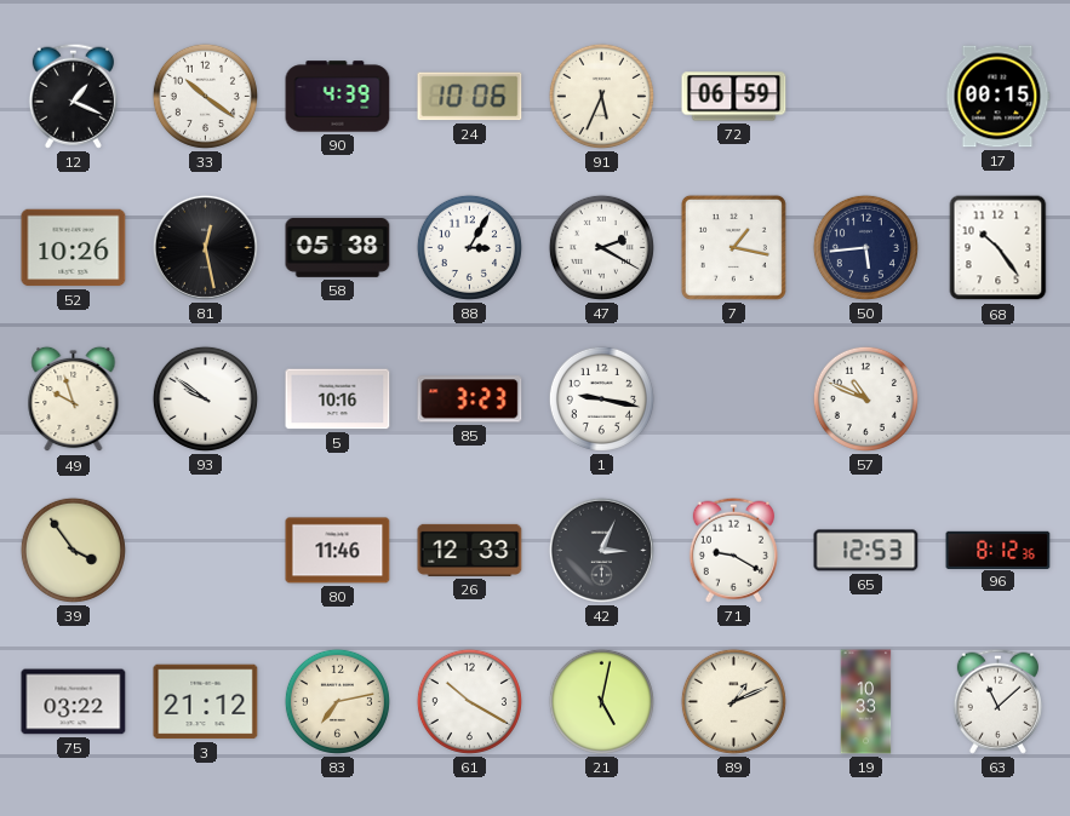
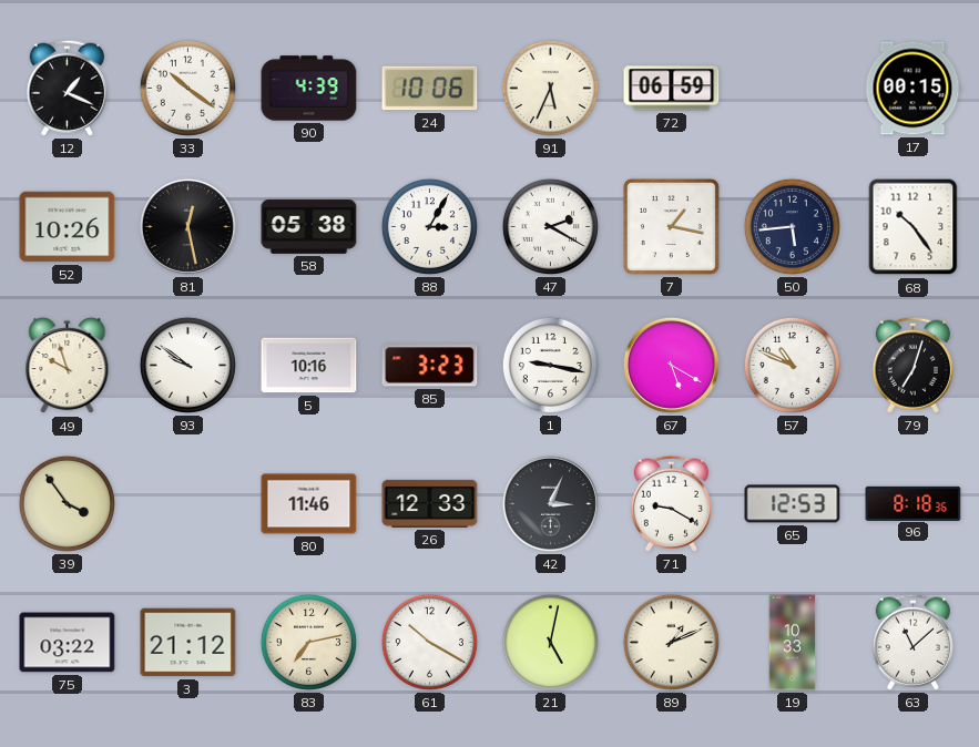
67: none -> 5:20
79: none -> 7:03
96: 8:12 -> 8:18
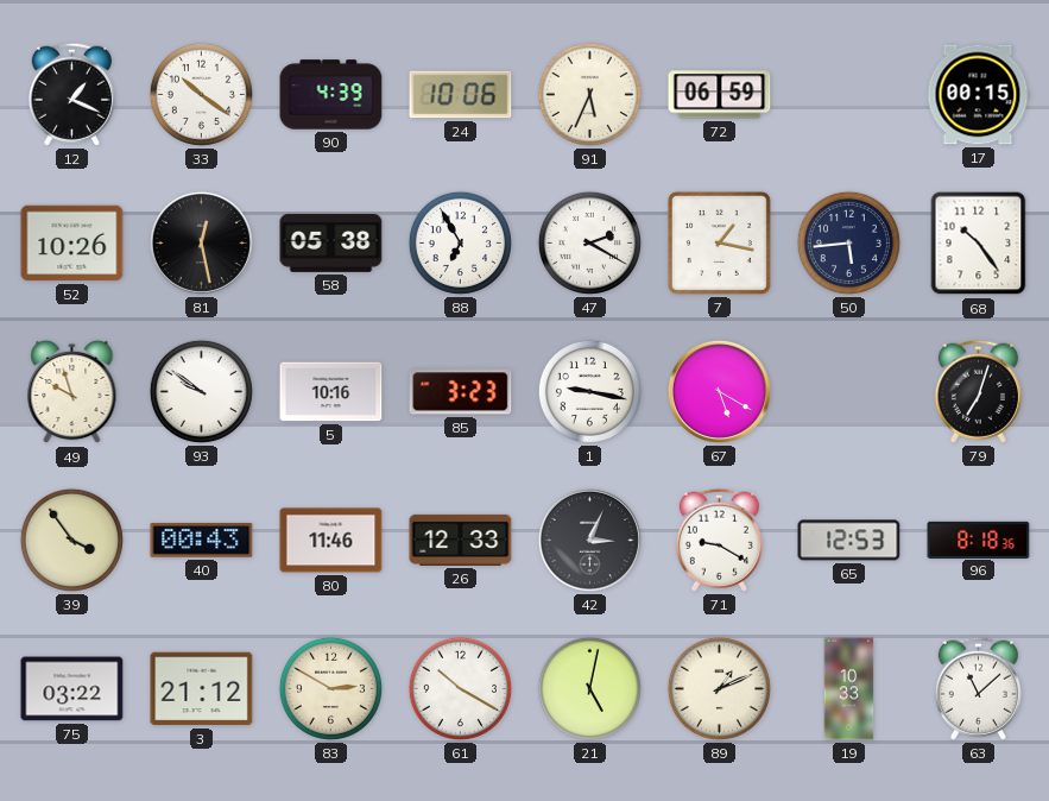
88: 3:05 -> 6:55
57: 10:49 -> none
40: none -> 00:43
83: 7:13 -> 2:50
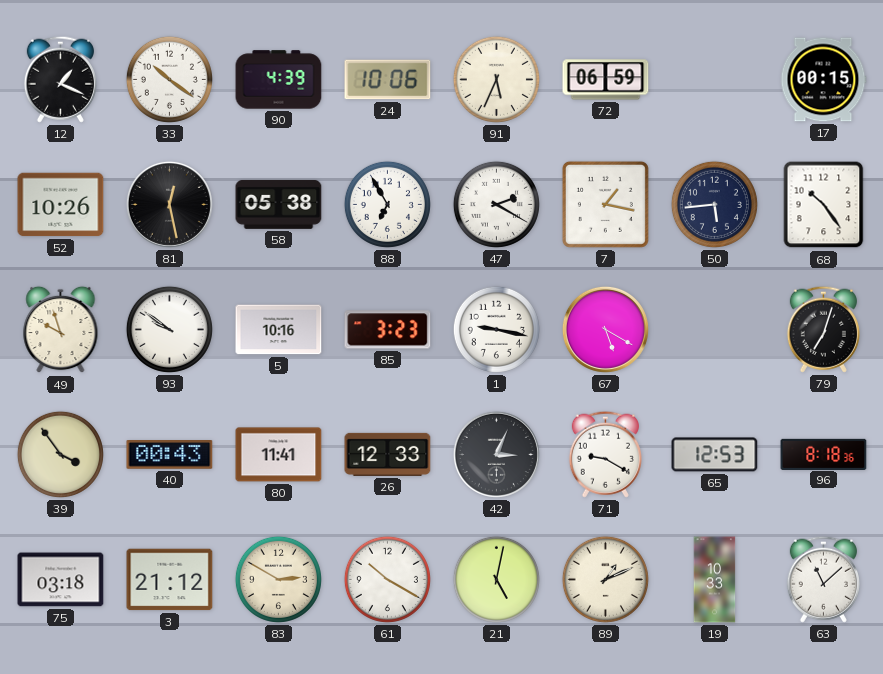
80: 11:46 -> 11:41
75: 03:22 -> 03:18
